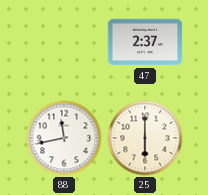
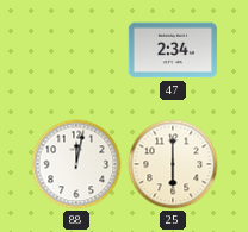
47: 2:37 -> 2:34
88: 11:43 -> 12:02
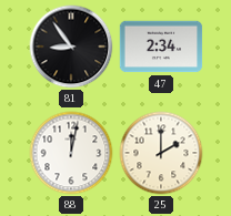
81: none -> 8:54
25: 6:00 -> 2:00
